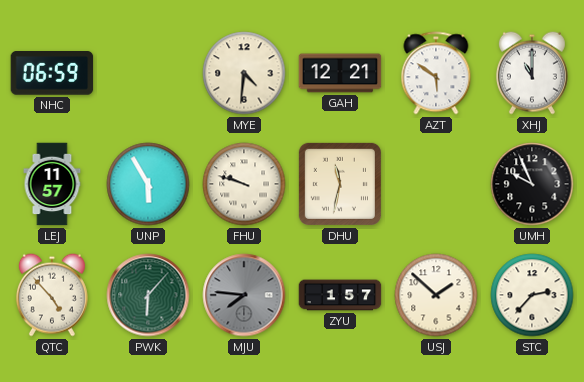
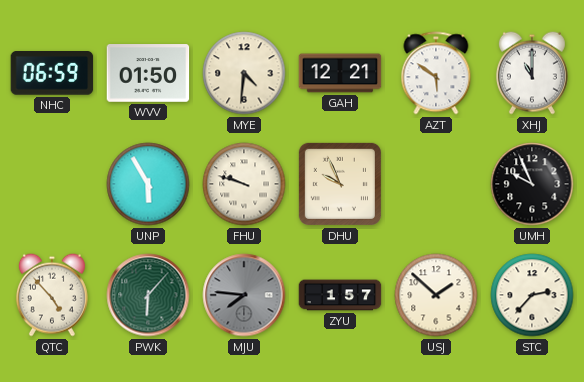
WVV: none -> 01:50
LEJ: 11:57 -> none
DHU: 11:32 -> 9:56
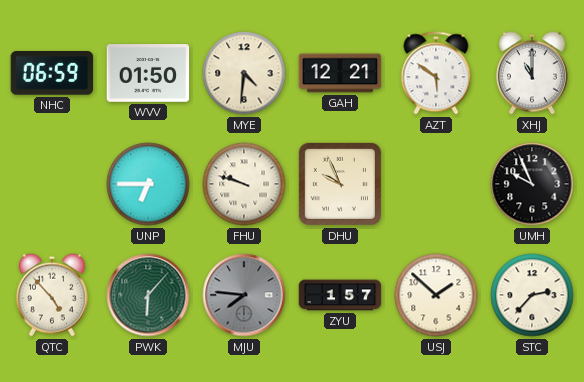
UNP: 5:55 -> 6:45
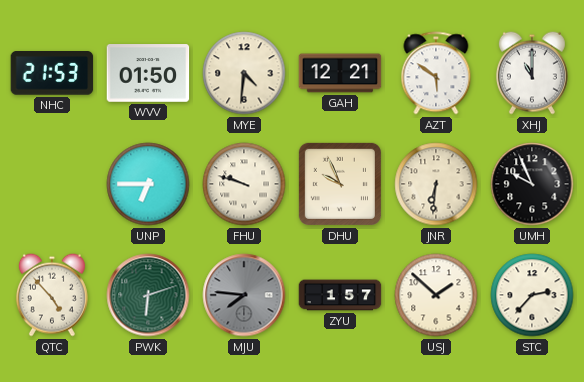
NHC: 06:59 -> 21:53
JNR: none -> 6:31
PWK: 6:07 -> 6:12
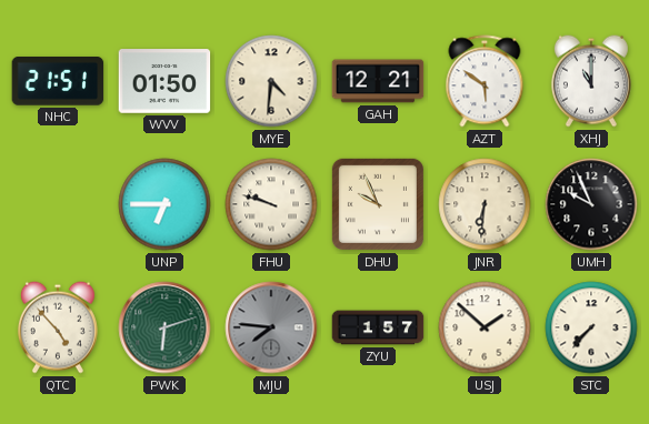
NHC: 21:53 -> 21:51
STC: 2:37 -> 7:37
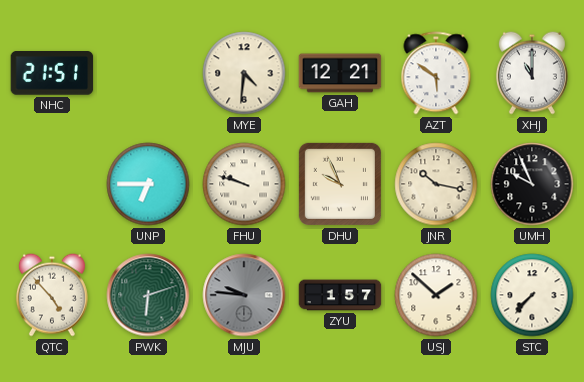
WVV: 01:50 -> none
JNR: 6:31 -> 10:17
MJU: 7:46 -> 9:46
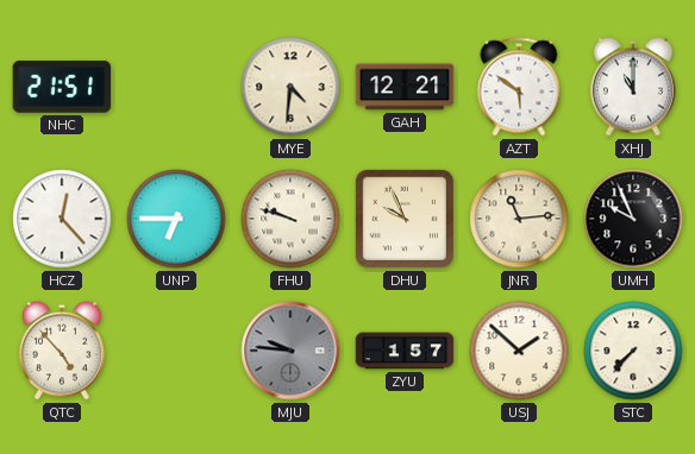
HCZ: none -> 12:23
JNR: 10:17 -> 11:14
PWK: 6:12 -> none
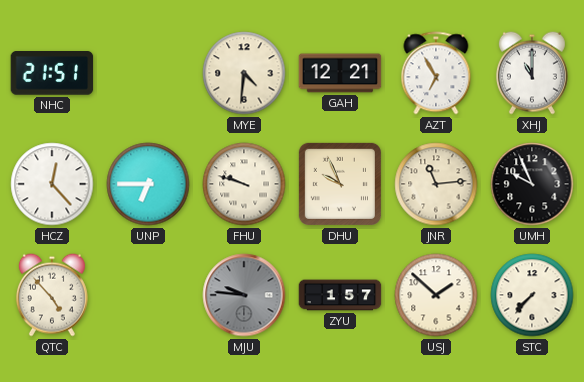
AZT: 5:51 -> 6:55
